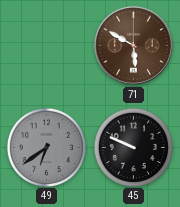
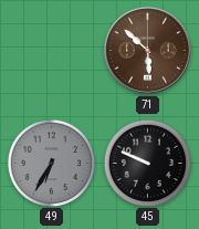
71: 5:50 -> 5:52
49: 6:39 -> 6:35
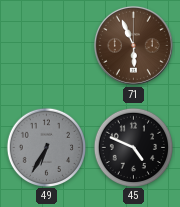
71: 5:52 -> 5:56
45: 9:49 -> 4:49
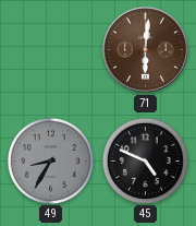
71: 5:56 -> 6:01
49: 6:35 -> 8:35
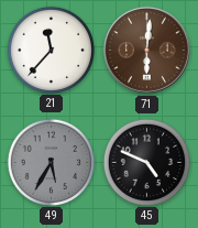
21: none -> 11:37
49: 8:35 -> 5:35
